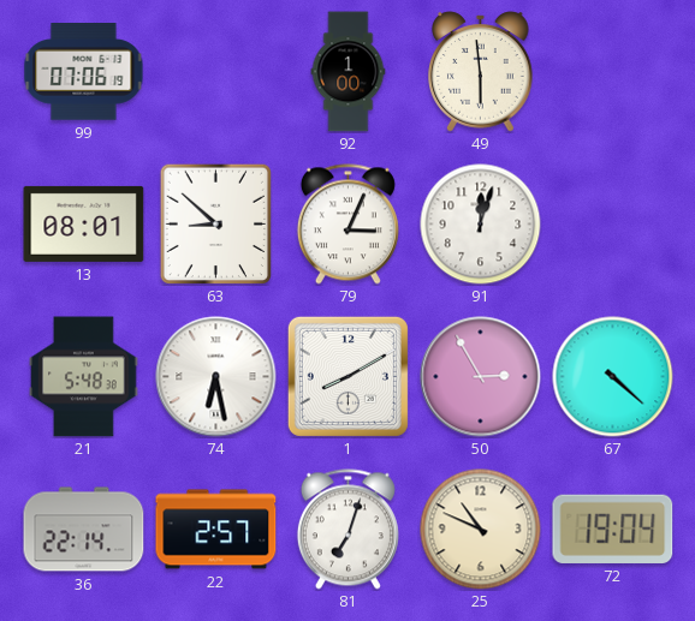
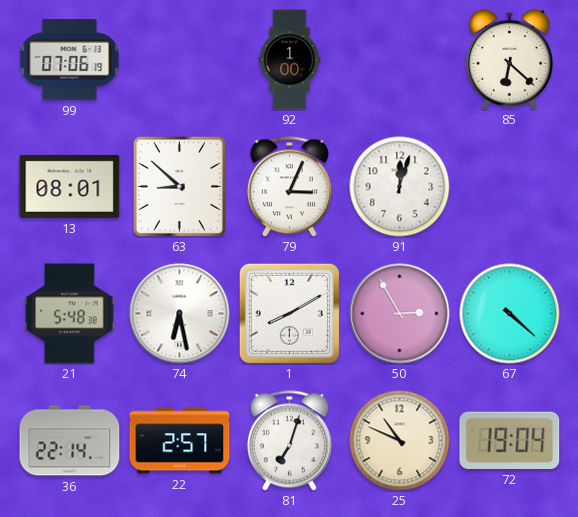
49: 5:59 -> none
85: none -> 6:22
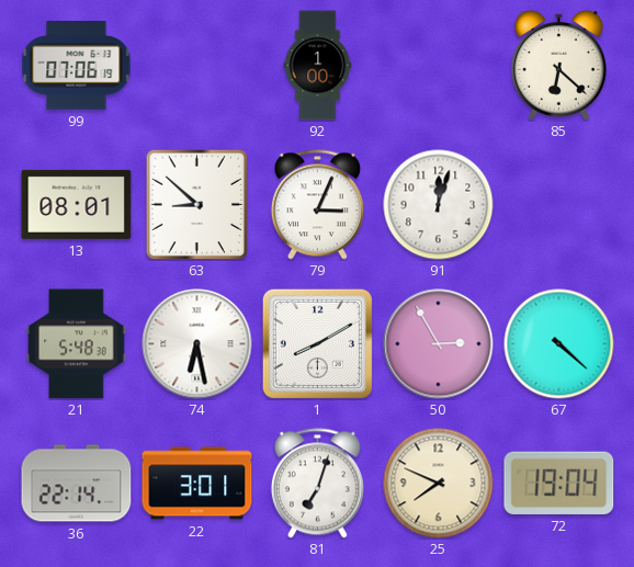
22: 2:57 -> 3:01
25: 10:49 -> 7:49
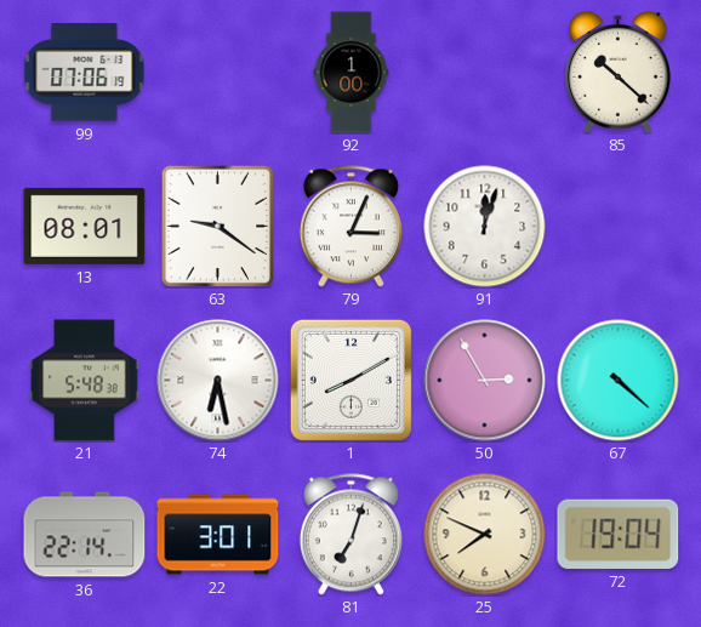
85: 6:22 -> 10:22
63: 8:52 -> 9:21
